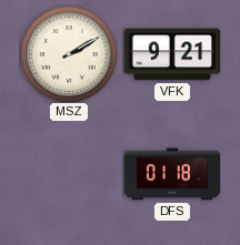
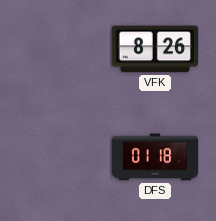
MSZ: 2:10 -> none
VFK: 9:21 -> 8:26
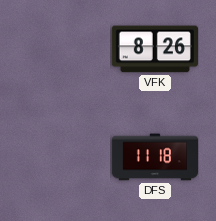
DFS: 01:18 -> 11:18
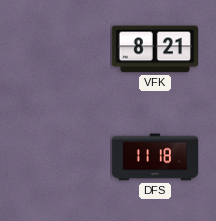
VFK: 8:26 -> 8:21
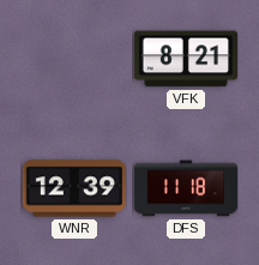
WNR: none -> 12:39
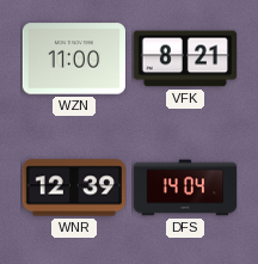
WZN: none -> 11:00
DFS: 11:18 -> 14:04
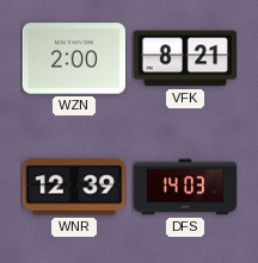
WZN: 11:00 -> 2:00
DFS: 14:04 -> 14:03
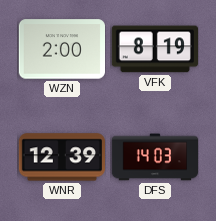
VFK: 8:21 -> 8:19
